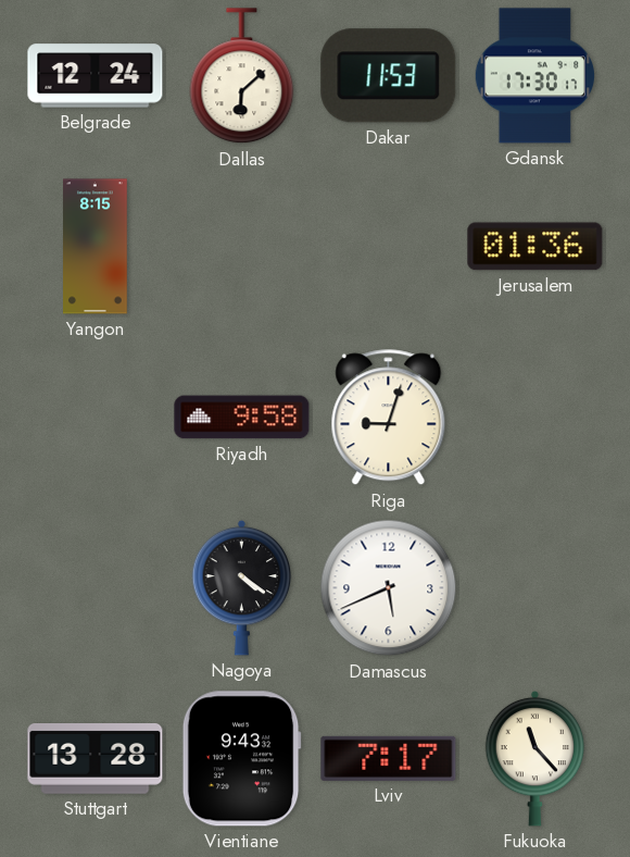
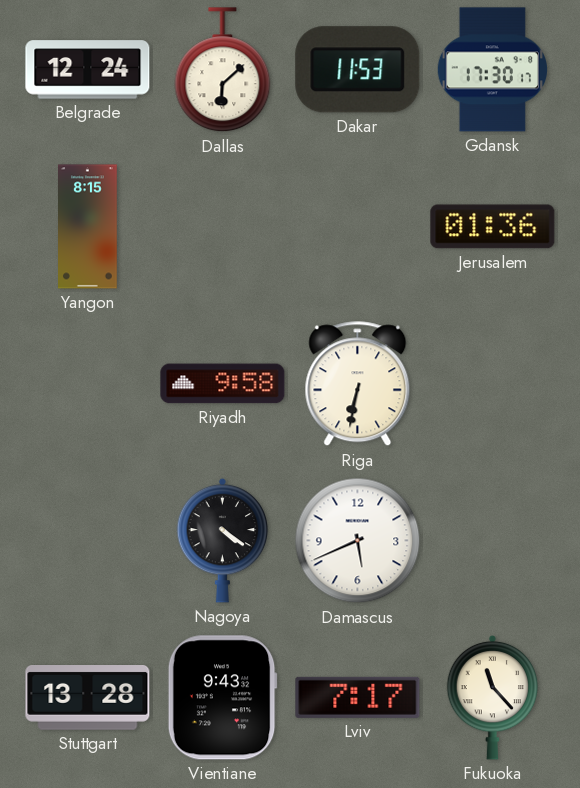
Riga: 9:03 -> 6:32
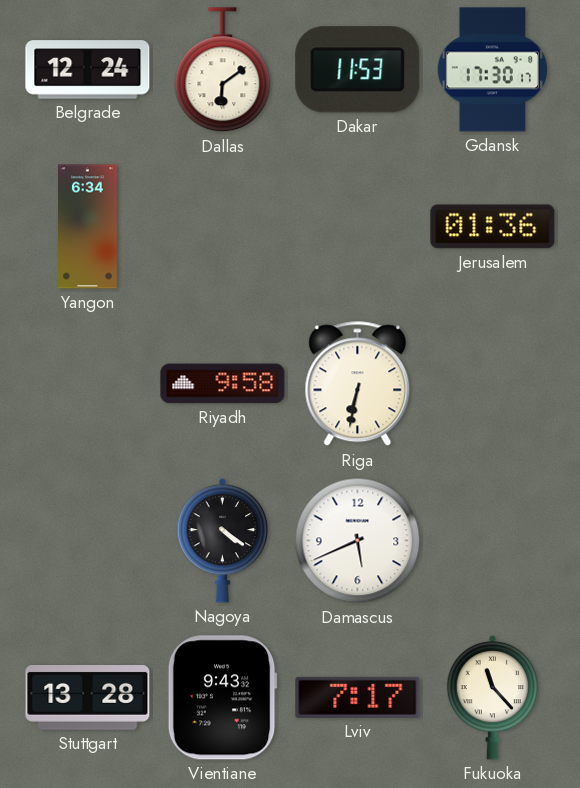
Dallas: 6:08 -> 6:09
Yangon: 8:15 -> 6:34
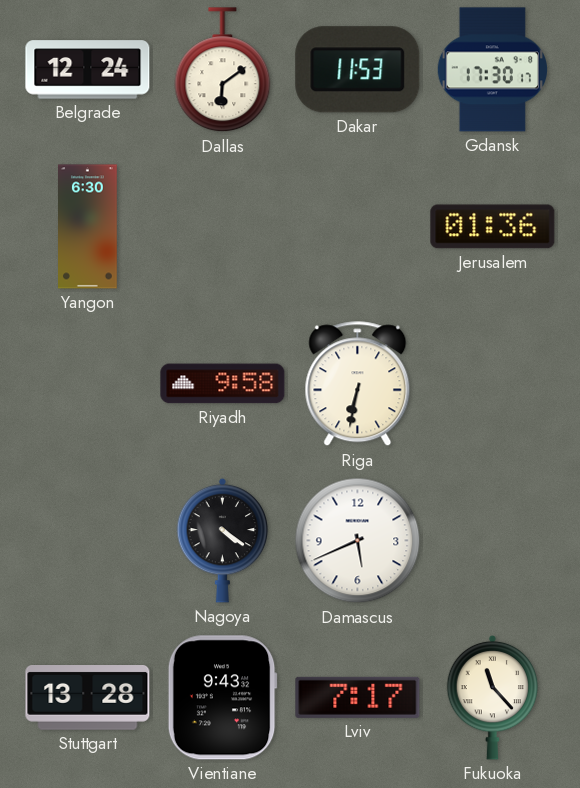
Yangon: 6:34 -> 6:30
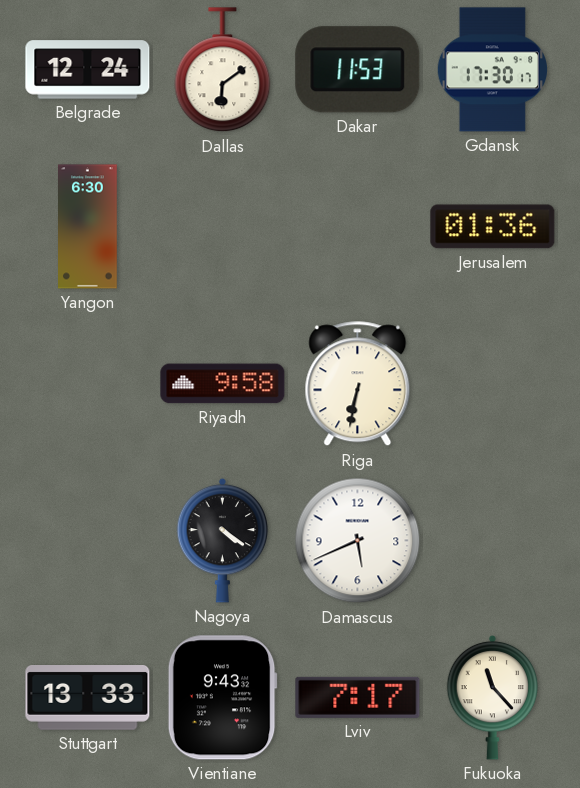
Stuttgart: 13:28 -> 13:33
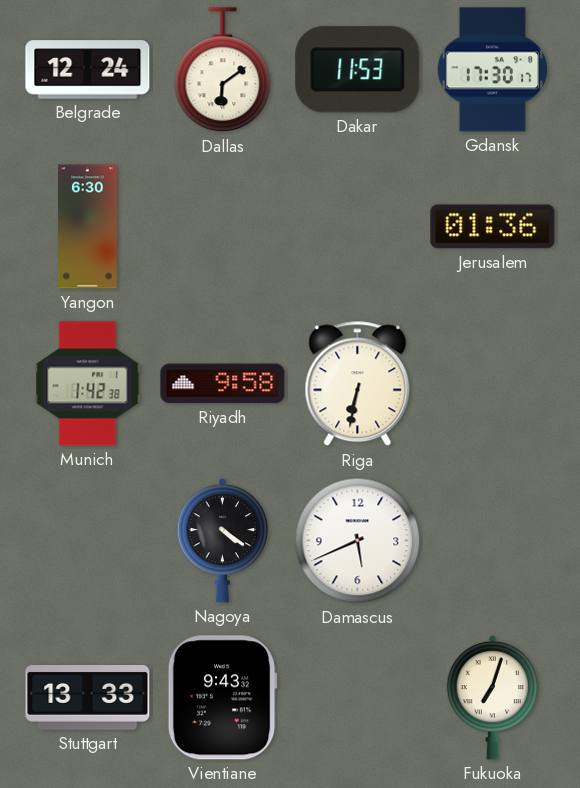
Munich: none -> 1:42
Lviv: 7:17 -> none
Fukuoka: 11:23 -> 7:03
